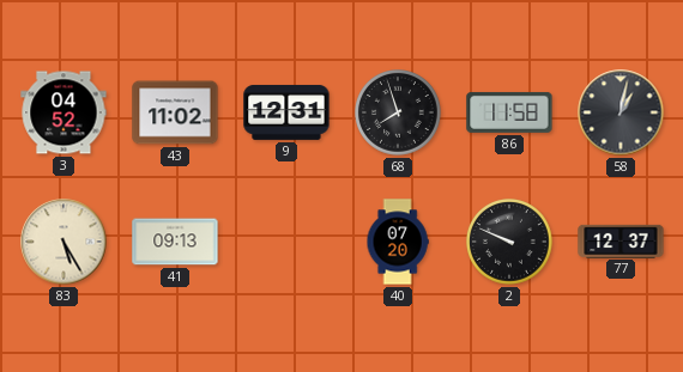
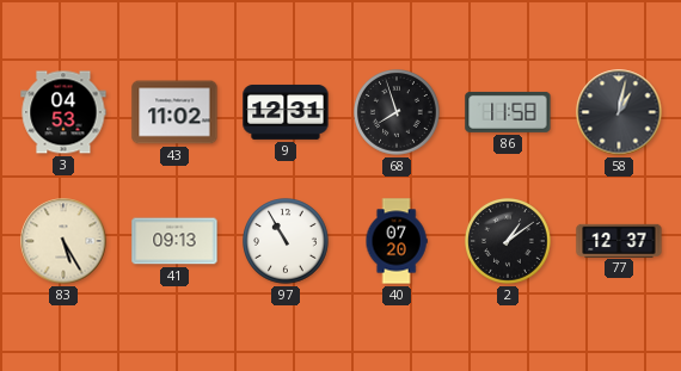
3: 04:52 -> 04:53
97: none -> 10:55
2: 9:49 -> 1:09
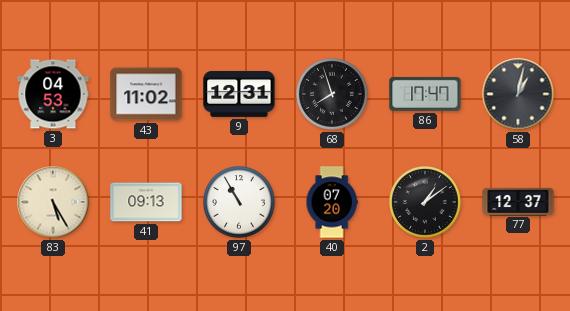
86: 11:58 -> 17:47
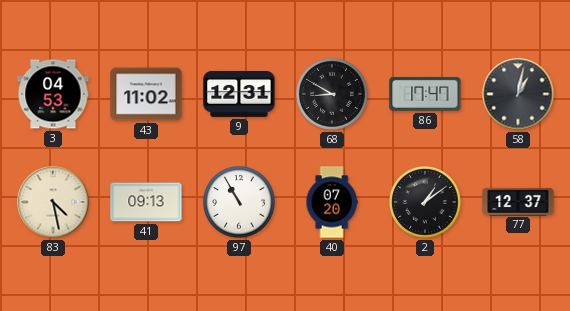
68: 7:57 -> 8:50
83: 5:25 -> 4:28
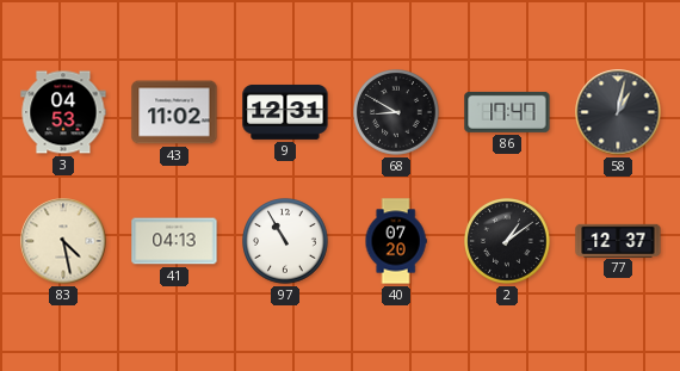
41: 09:13 -> 04:13
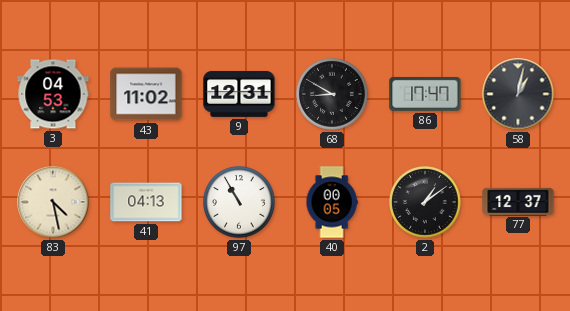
40: 07:20 -> 00:05
